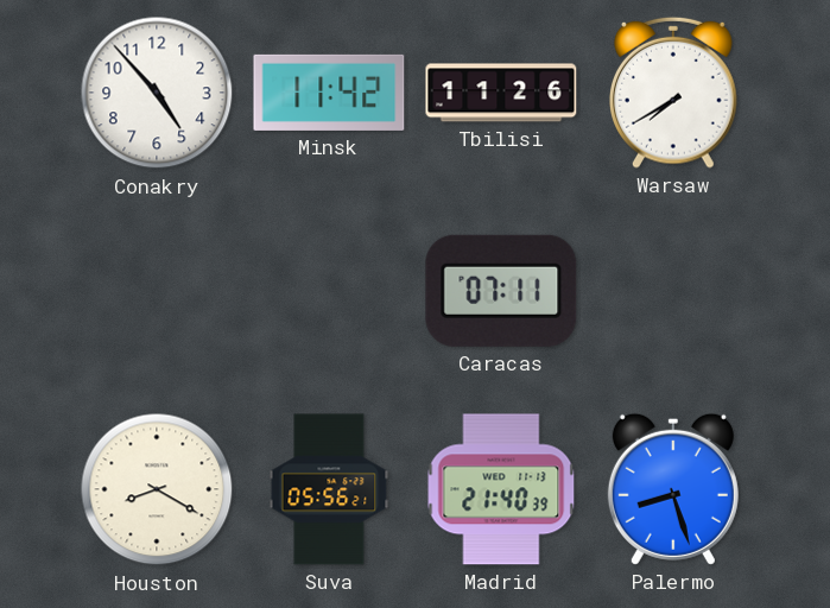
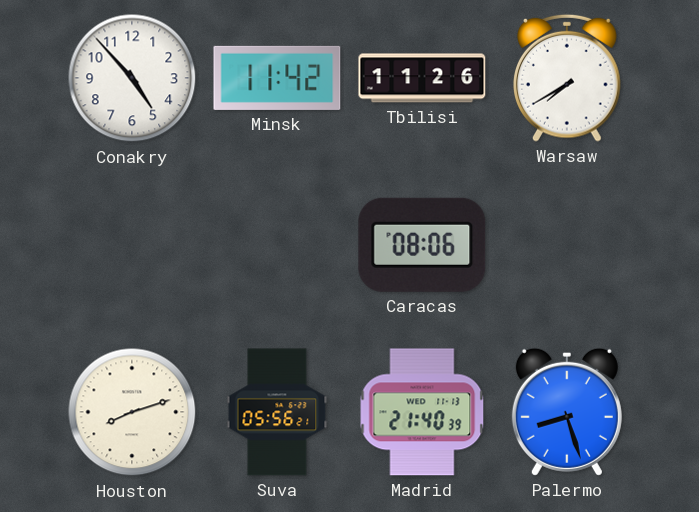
Caracas: 07:11 -> 08:06
Houston: 8:20 -> 8:12
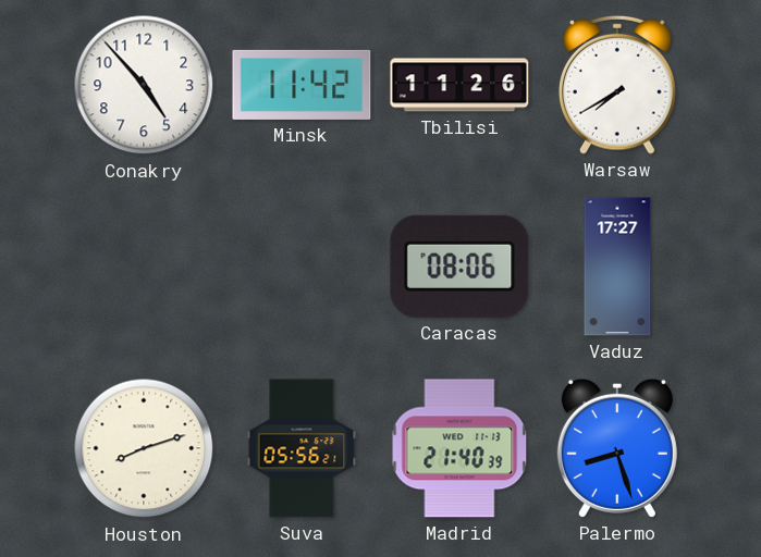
Vaduz: none -> 17:27
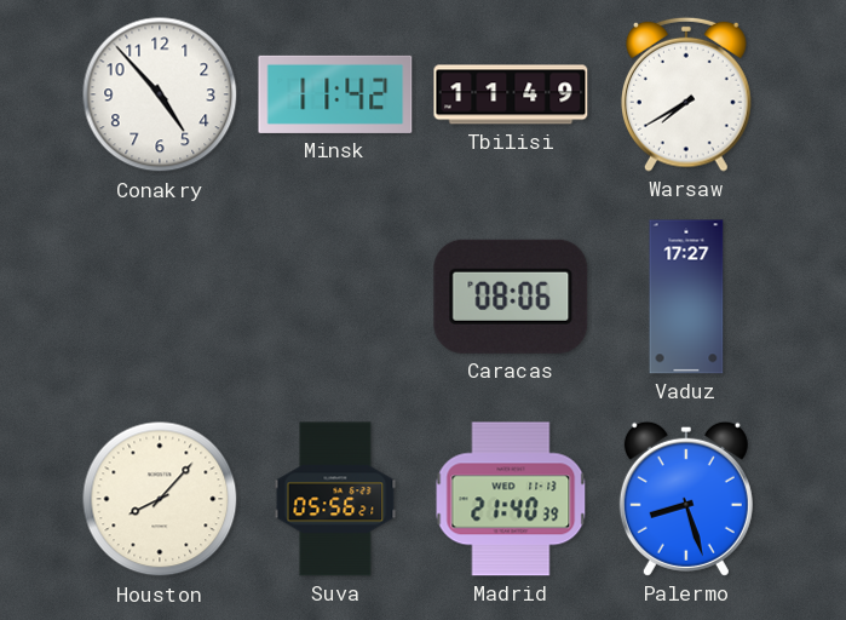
Tbilisi: 11:26 -> 11:49
Houston: 8:12 -> 8:07
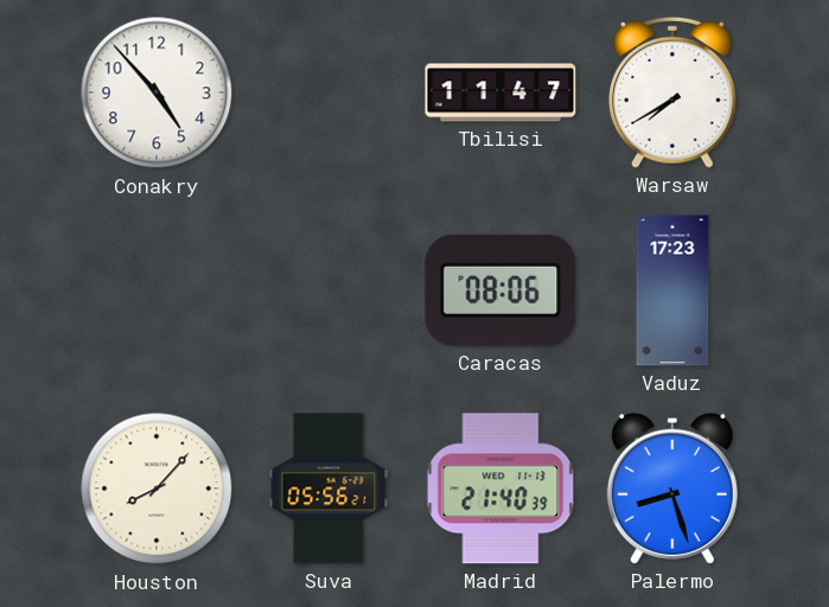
Minsk: 11:42 -> none
Tbilisi: 11:49 -> 11:47
Vaduz: 17:27 -> 17:23
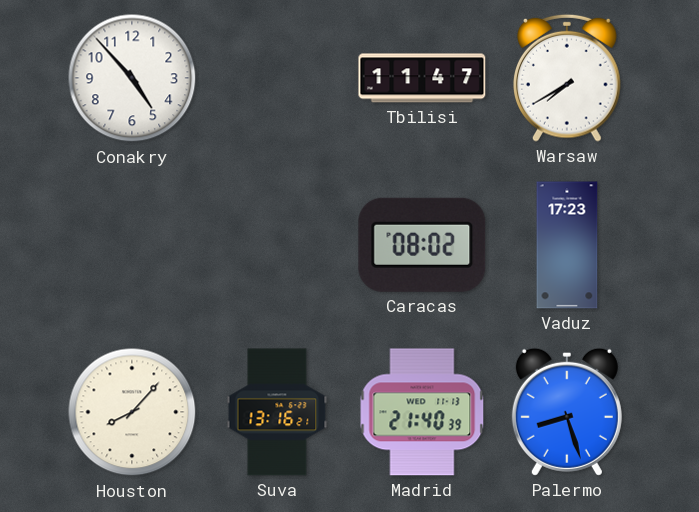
Caracas: 08:06 -> 08:02
Suva: 05:56 -> 13:16
